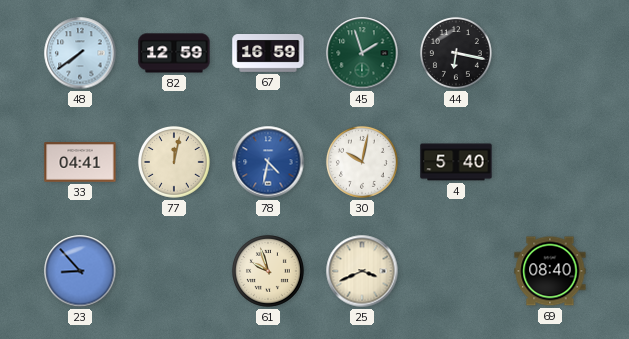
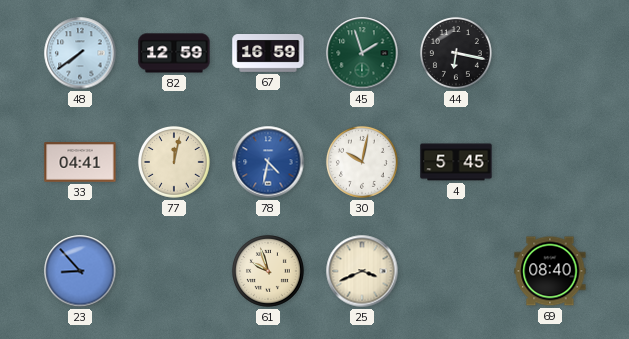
4: 5:40 -> 5:45
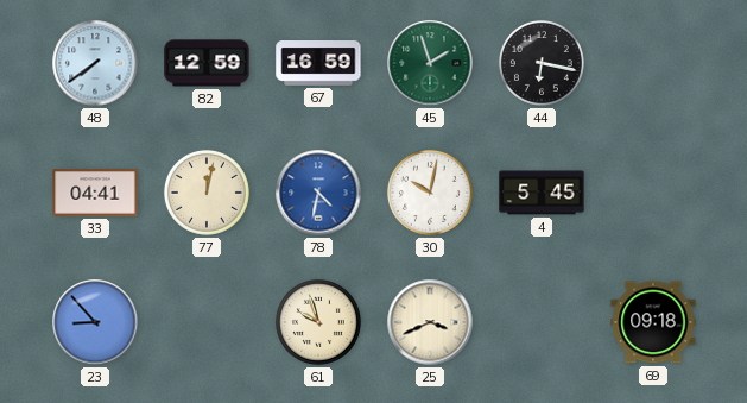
69: 08:40 -> 09:18
